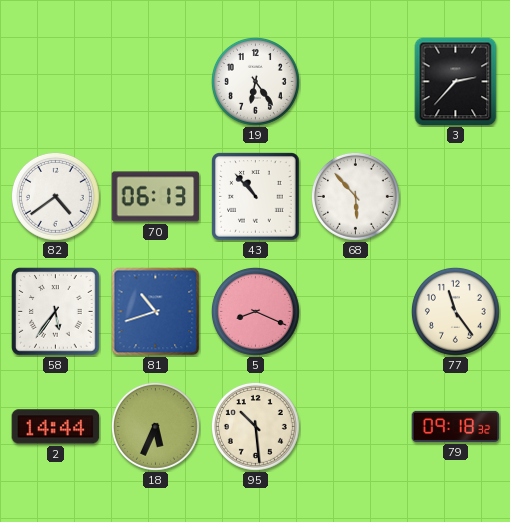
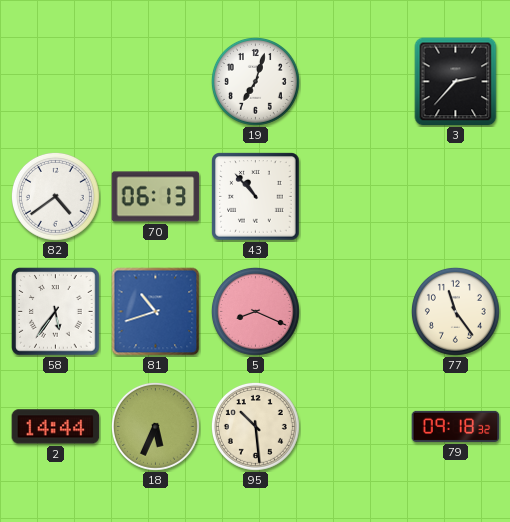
19: 6:24 -> 7:03
68: 5:53 -> none
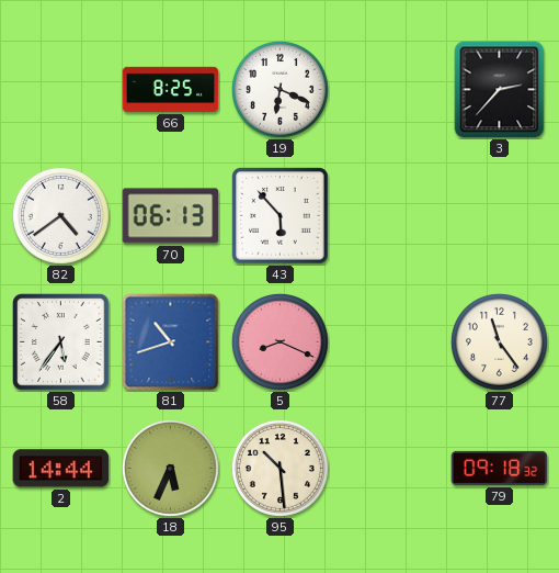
66: none -> 8:25
19: 7:03 -> 6:19
43: 10:53 -> 5:53
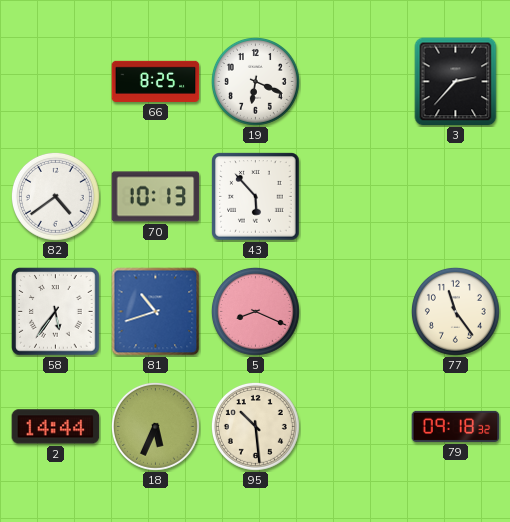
70: 06:13 -> 10:13
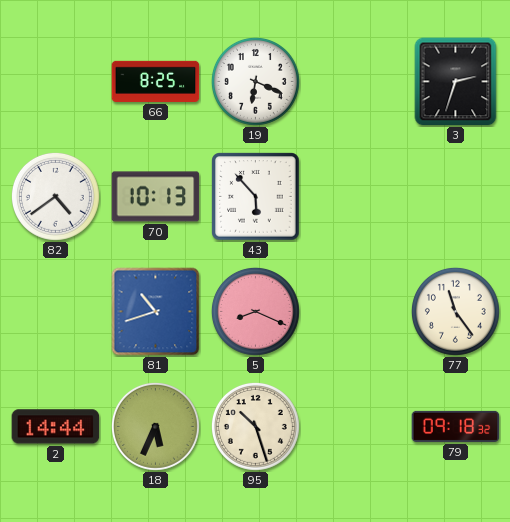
3: 2:37 -> 2:33
58: 5:36 -> none
95: 10:29 -> 10:27
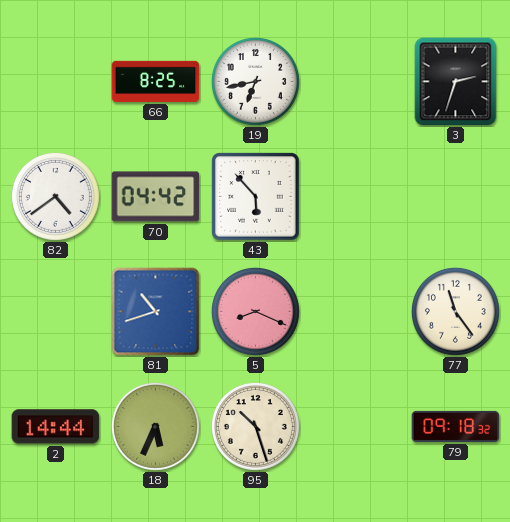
19: 6:19 -> 6:43
70: 10:13 -> 04:42
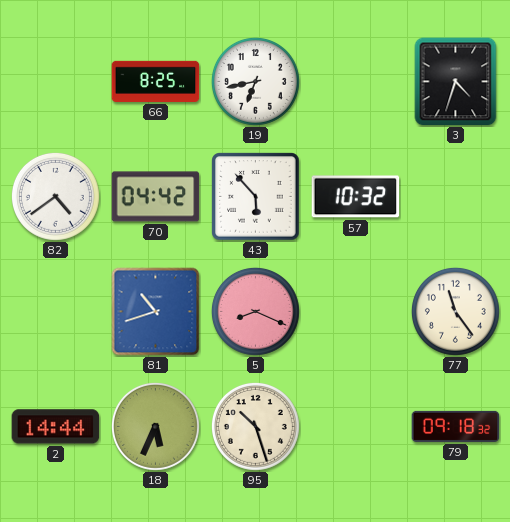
3: 2:33 -> 4:33
57: none -> 10:32
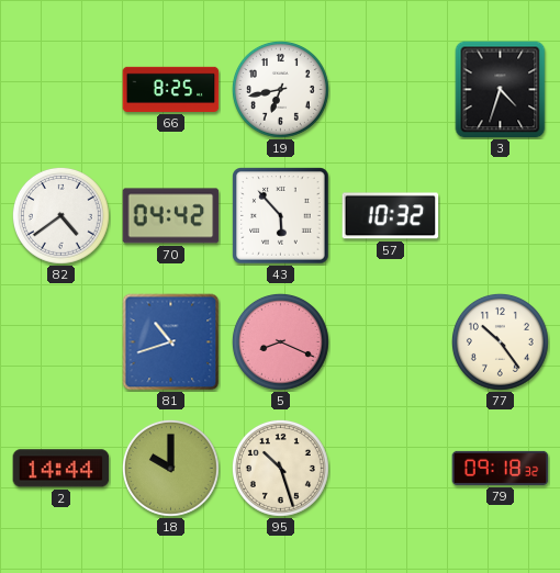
77: 11:24 -> 10:24
18: 5:34 -> 10:00
